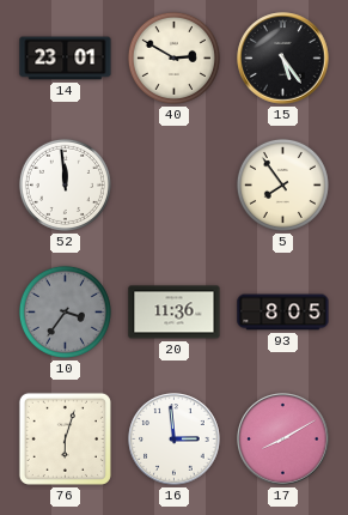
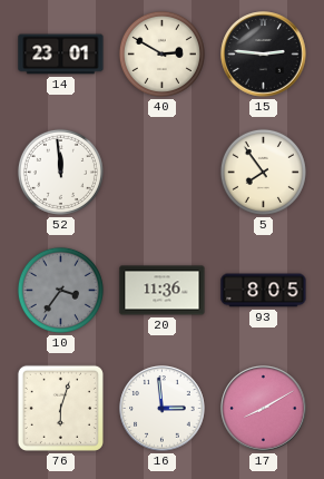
15: 5:24 -> 2:46
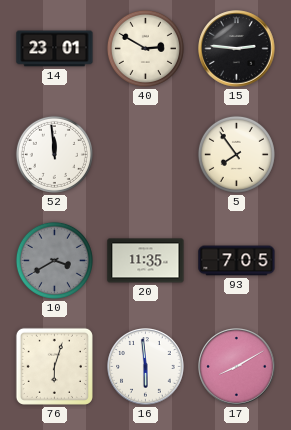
10: 3:36 -> 3:40
20: 11:36 -> 11:35
93: 8:05 -> 7:05
16: 2:59 -> 5:59
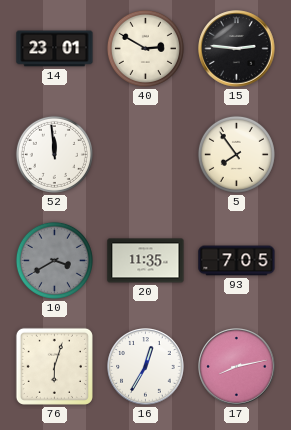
16: 5:59 -> 12:35
17: 8:10 -> 8:13
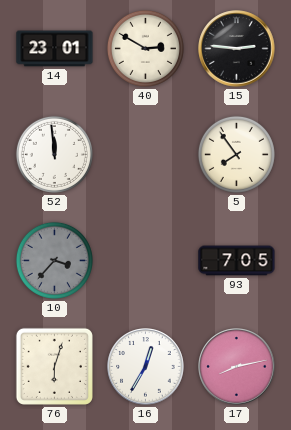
10: 3:40 -> 3:37
20: 11:35 -> none
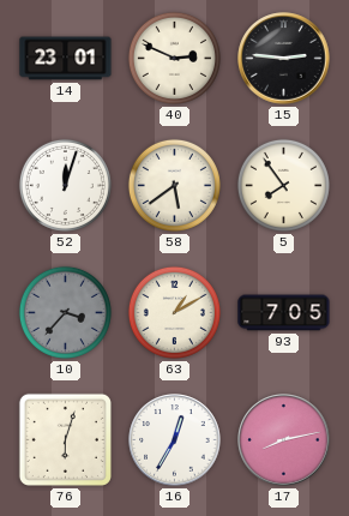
40: 2:50 -> 2:49
52: 11:59 -> 12:03
58: none -> 5:39
63: none -> 1:10
